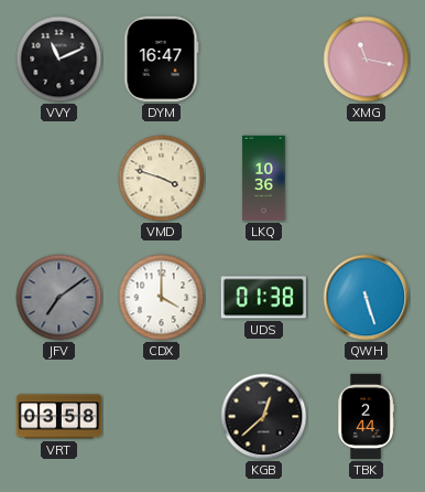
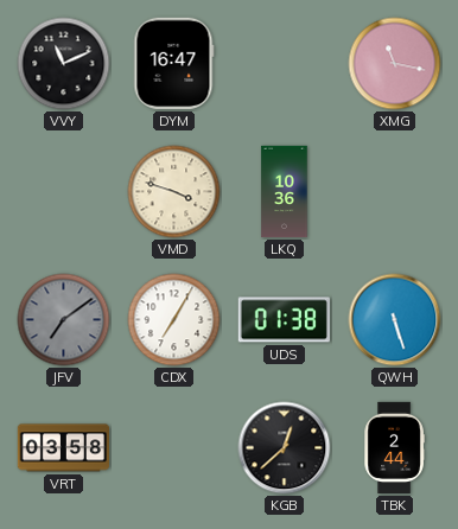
CDX: 4:00 -> 7:05
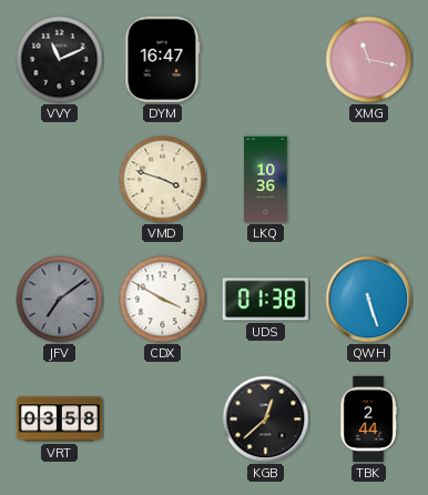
CDX: 7:05 -> 3:50
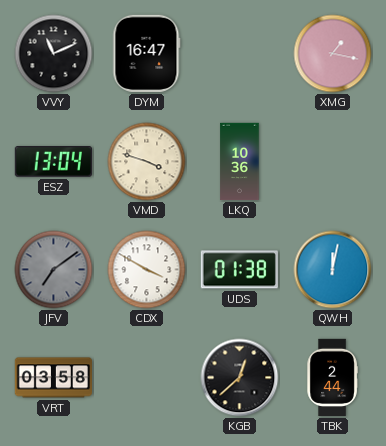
XMG: 11:17 -> 1:17
ESZ: none -> 13:04
QWH: 5:27 -> 12:02
